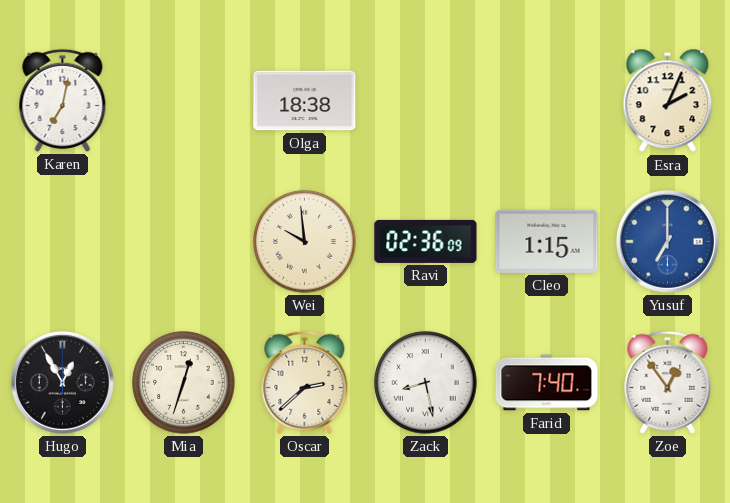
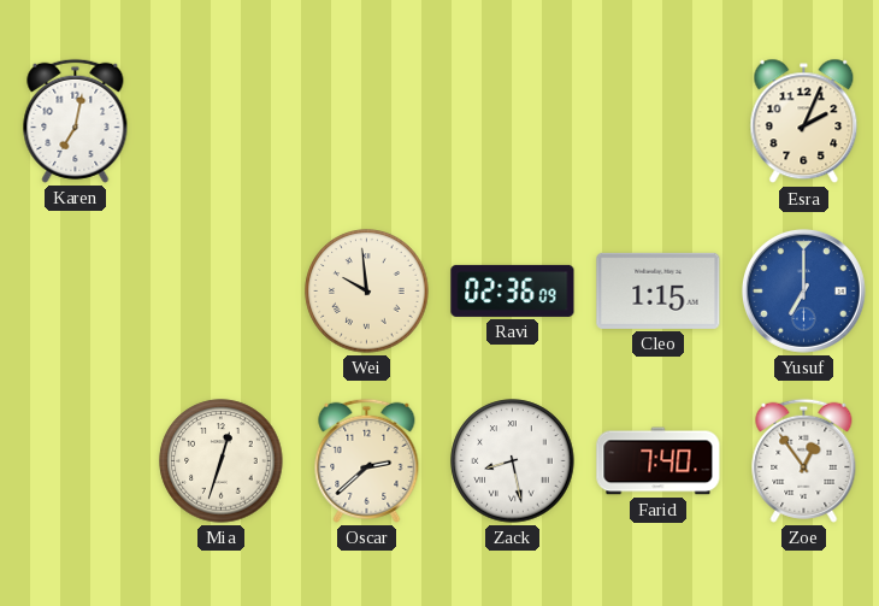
Olga: 18:38 -> none
Hugo: 12:55 -> none
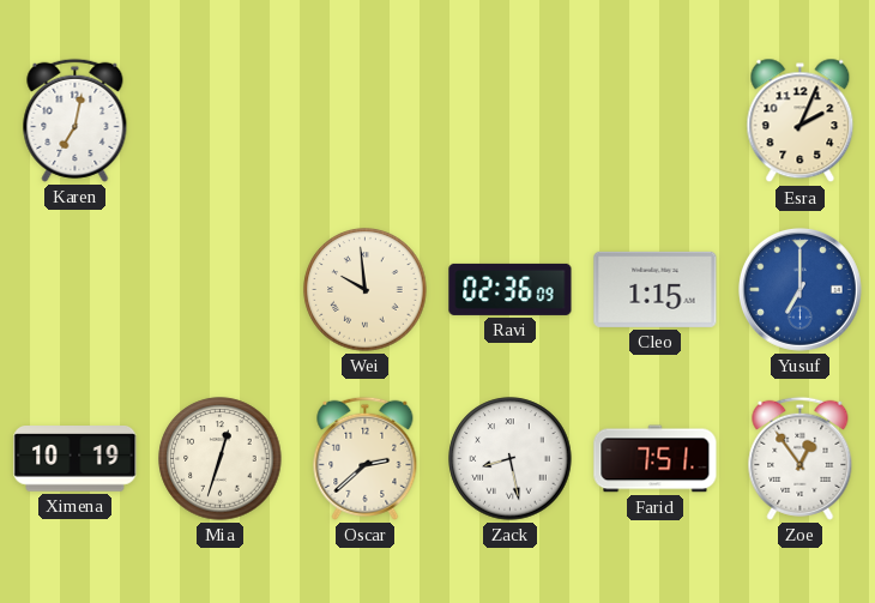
Ximena: none -> 10:19
Farid: 7:40 -> 7:51
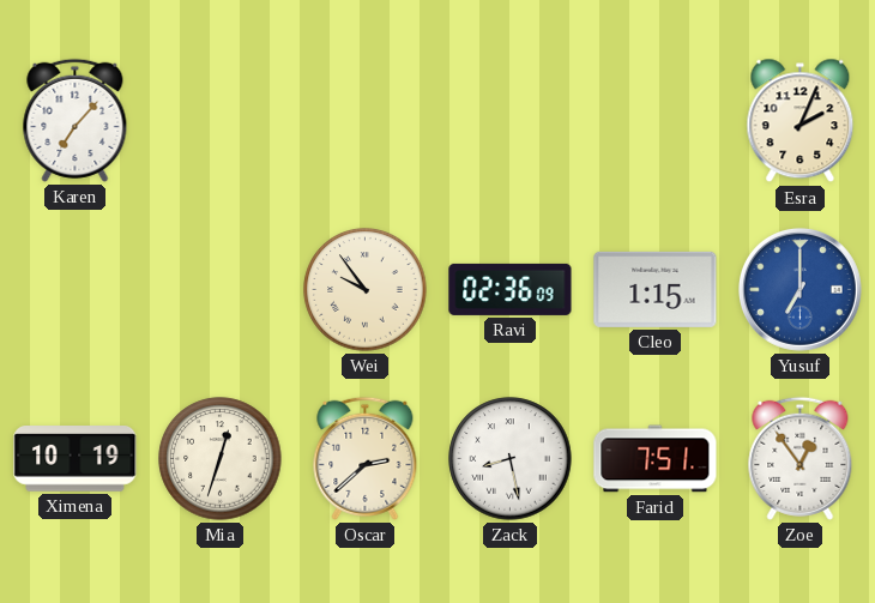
Karen: 7:02 -> 7:07
Wei: 9:59 -> 9:54
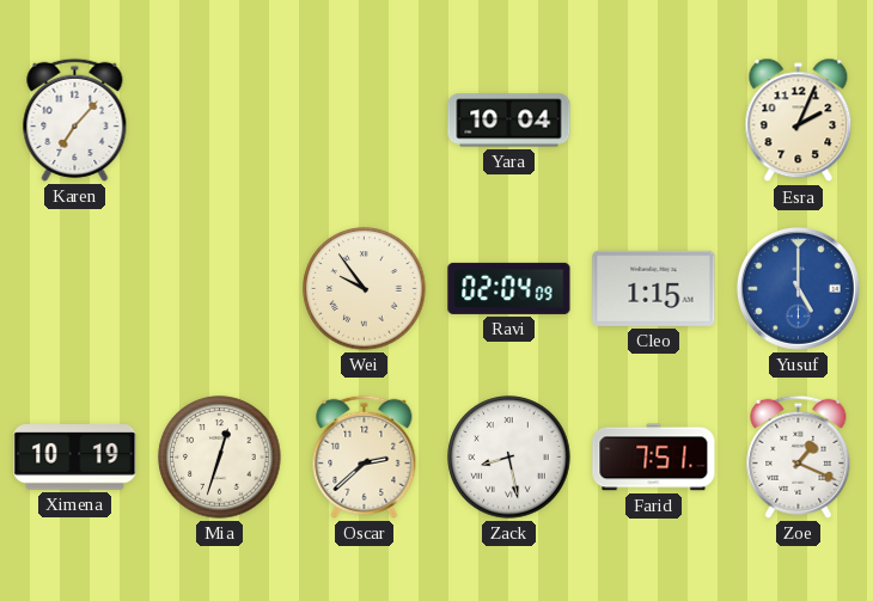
Yara: none -> 10:04
Ravi: 02:36 -> 02:04
Yusuf: 7:00 -> 5:00
Zoe: 12:54 -> 1:19
